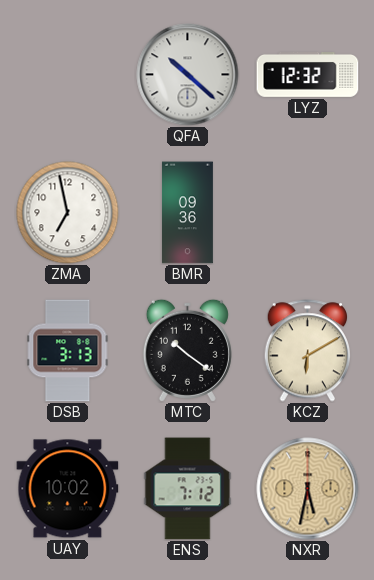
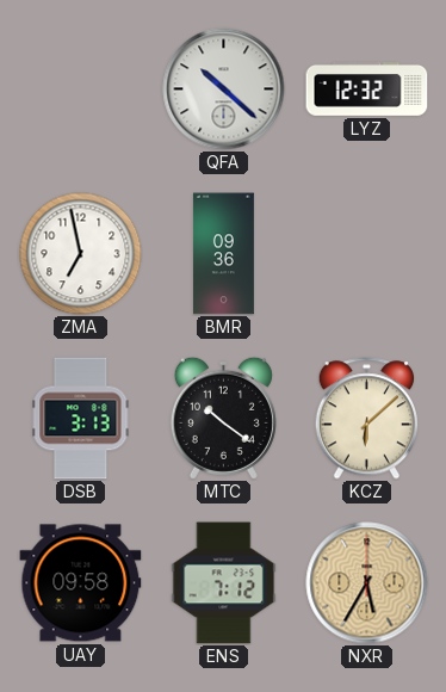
KCZ: 6:10 -> 6:08
UAY: 10:02 -> 09:58
NXR: 5:32 -> 5:35
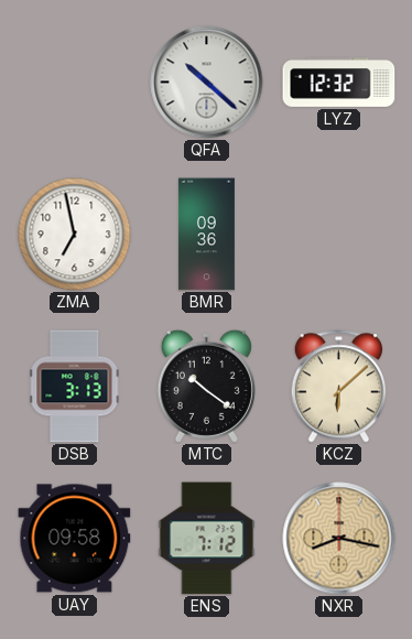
NXR: 5:35 -> 8:17
